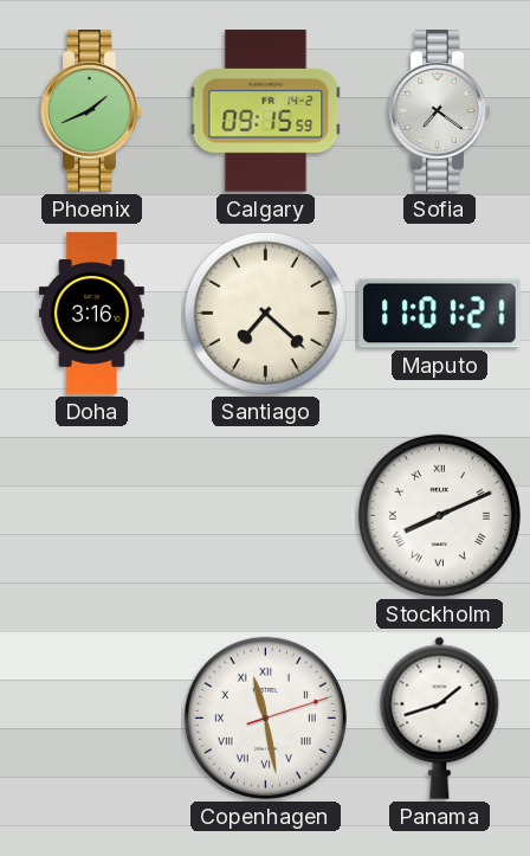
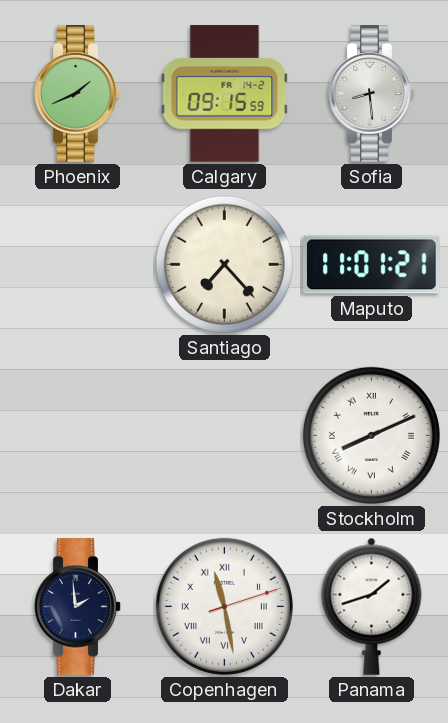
Sofia: 7:21 -> 8:29
Doha: 3:16 -> none
Santiago: 7:22 -> 7:23
Dakar: none -> 1:59
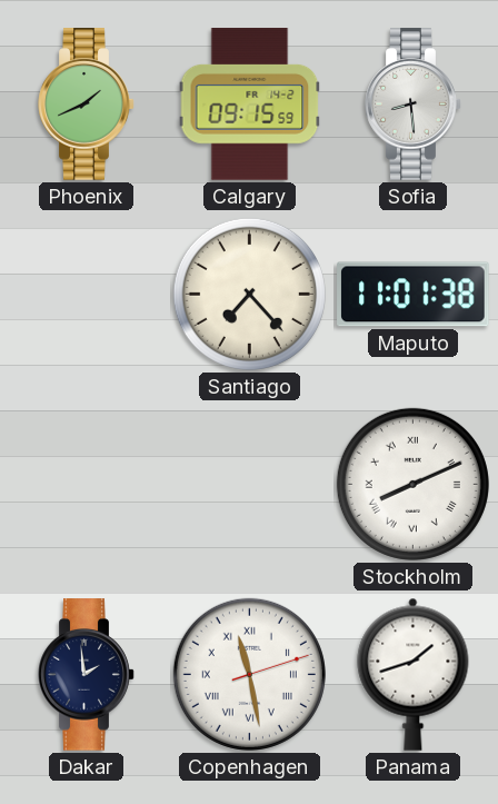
Maputo: 11:01:21 -> 11:01:38
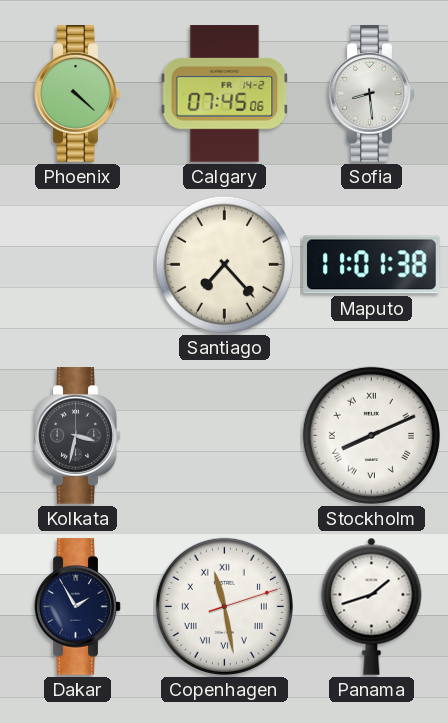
Phoenix: 1:41 -> 4:22
Calgary: 09:15 -> 07:45
Kolkata: none -> 3:32
Dakar: 1:59 -> 1:55
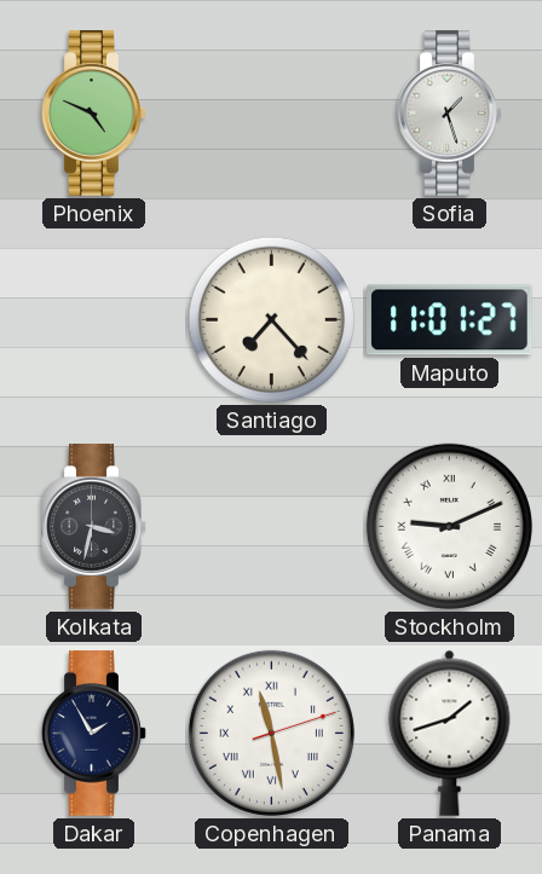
Phoenix: 4:22 -> 4:49
Calgary: 07:45 -> none
Sofia: 8:29 -> 1:27
Maputo: 11:01:38 -> 11:01:27
Stockholm: 8:11 -> 9:11
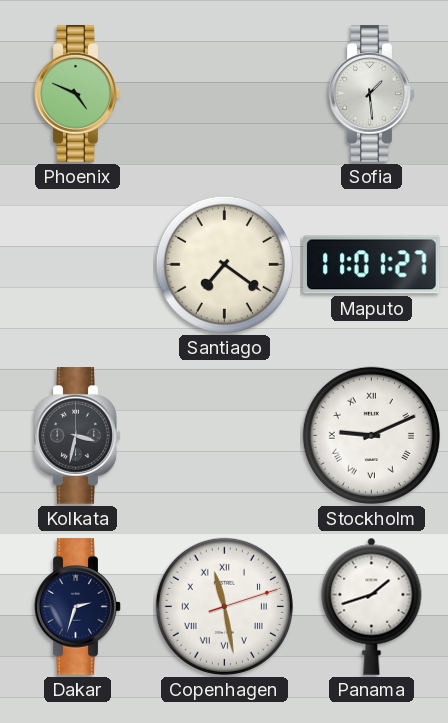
Sofia: 1:27 -> 1:29
Santiago: 7:23 -> 7:21
Dakar: 1:55 -> 2:33
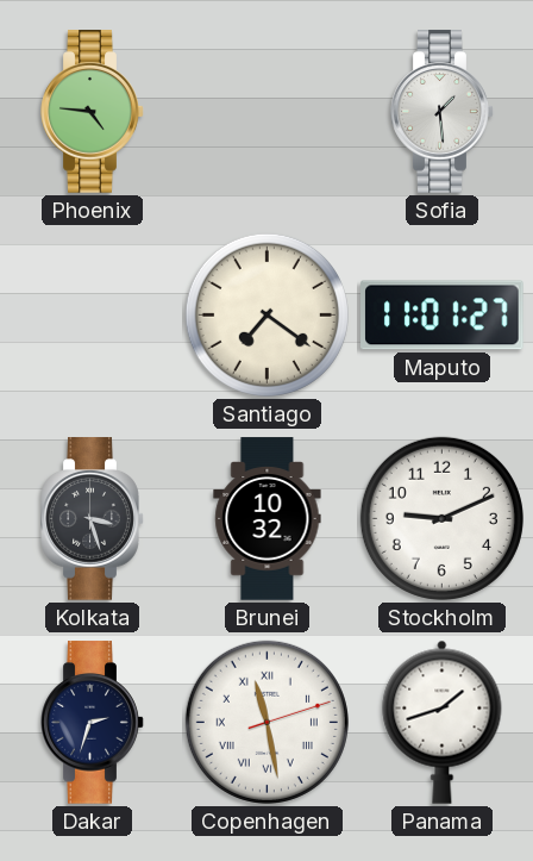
Phoenix: 4:49 -> 4:46
Kolkata: 3:32 -> 3:27
Brunei: none -> 10:32
Stockholm numerals: Roman -> Arabic
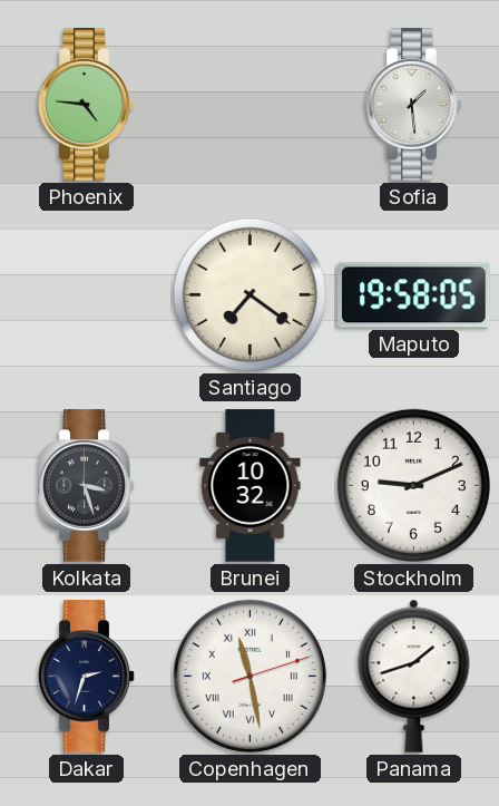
Maputo: 11:01 -> 19:58
